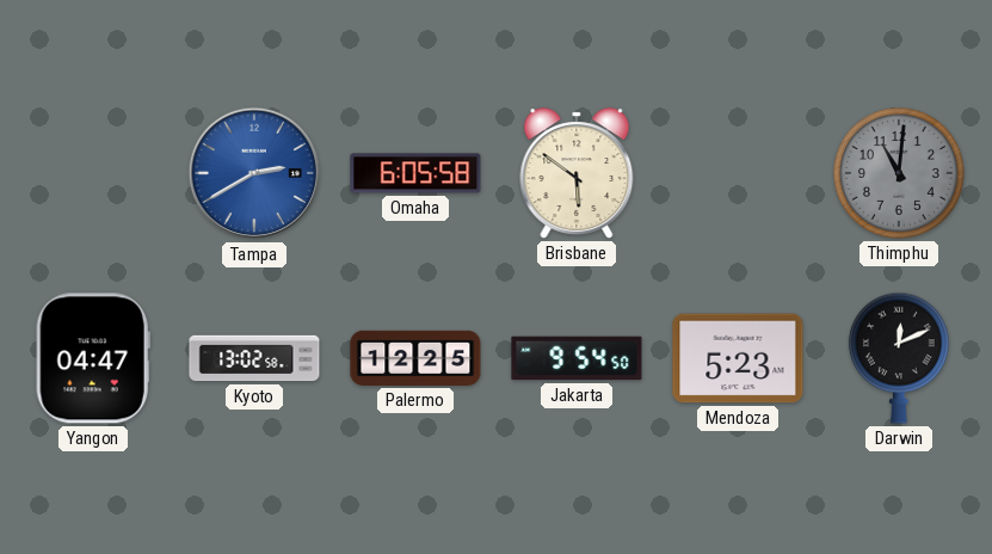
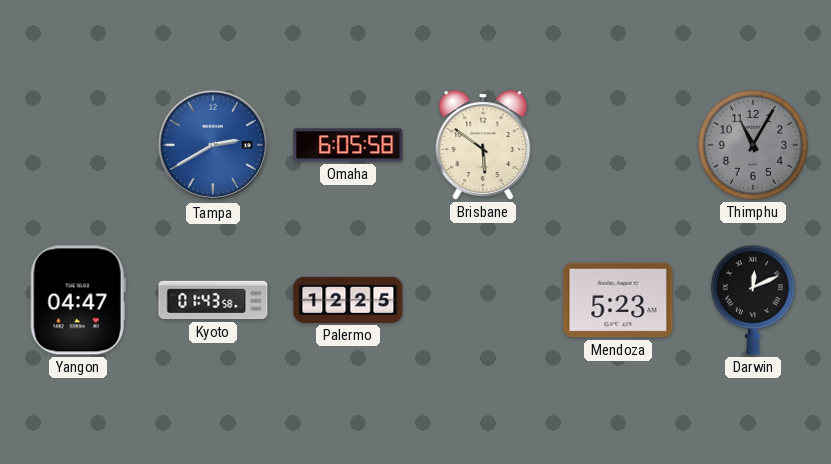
Thimphu: 11:01 -> 11:05
Kyoto: 13:02 -> 01:43
Jakarta: 9:54 -> none
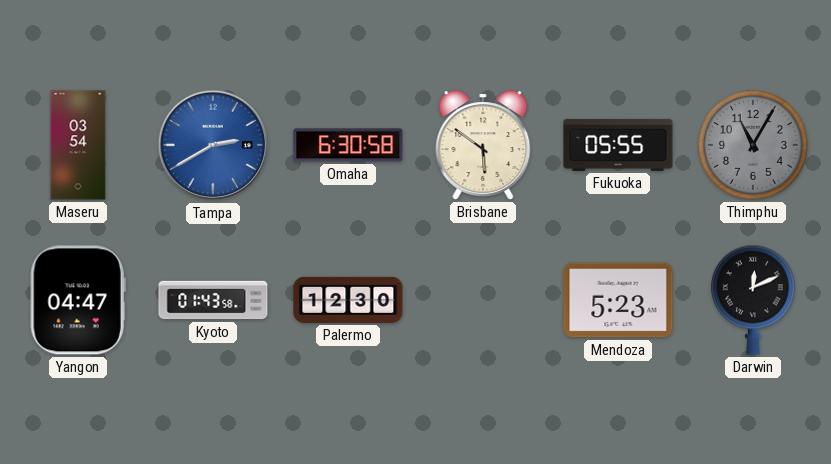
Maseru: none -> 03:54
Omaha: 6:05 -> 6:30
Fukuoka: none -> 05:55
Palermo: 12:25 -> 12:30
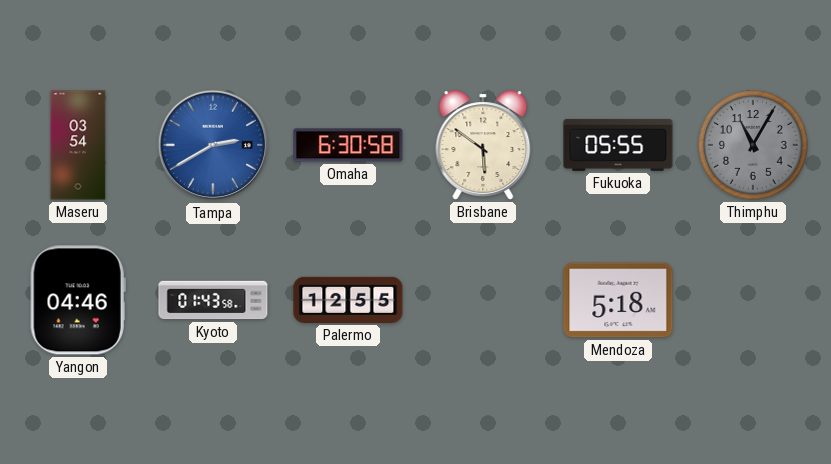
Yangon: 04:47 -> 04:46
Palermo: 12:30 -> 12:55
Mendoza: 5:23 -> 5:18
Darwin: 12:11 -> none
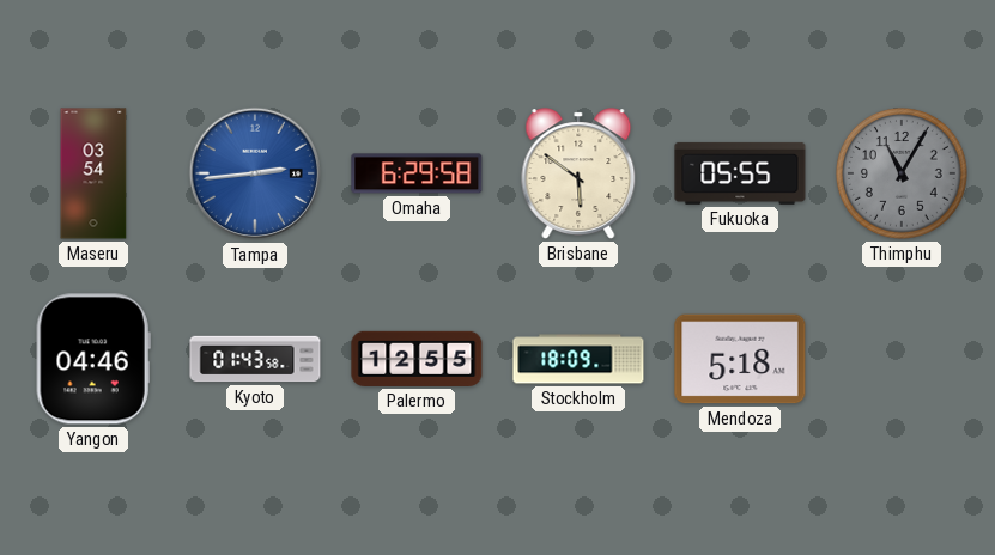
Tampa: 2:40 -> 2:44
Omaha: 6:30 -> 6:29
Stockholm: none -> 18:09
